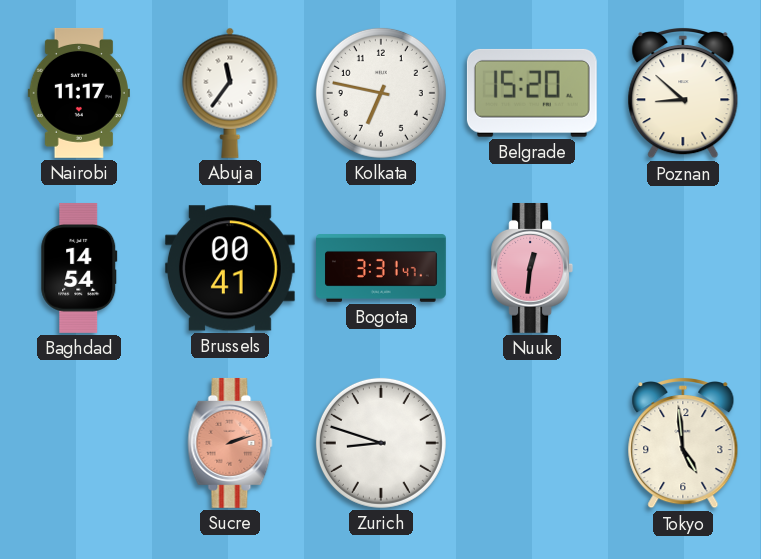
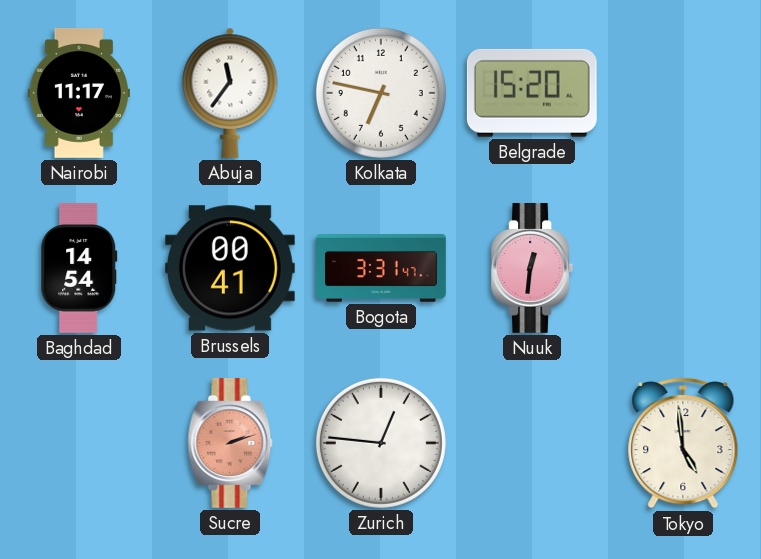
Poznan: 8:52 -> none
Zurich: 8:48 -> 12:46
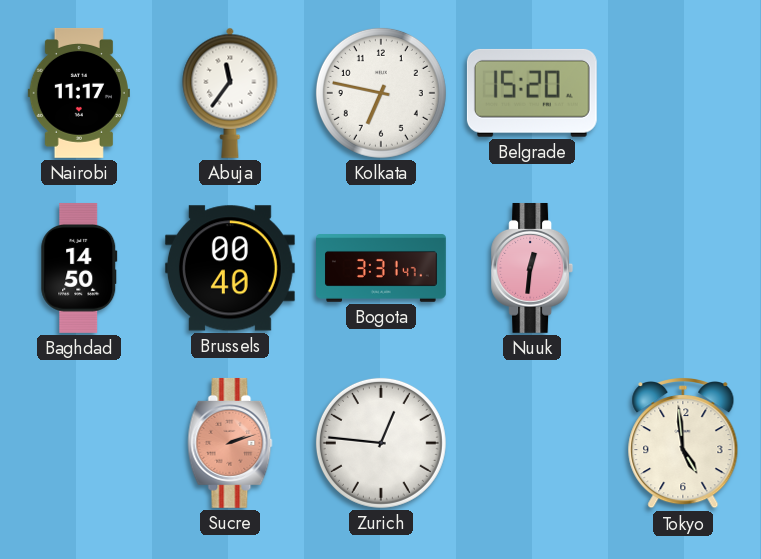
Baghdad: 14:54 -> 14:50
Brussels: 00:41 -> 00:40
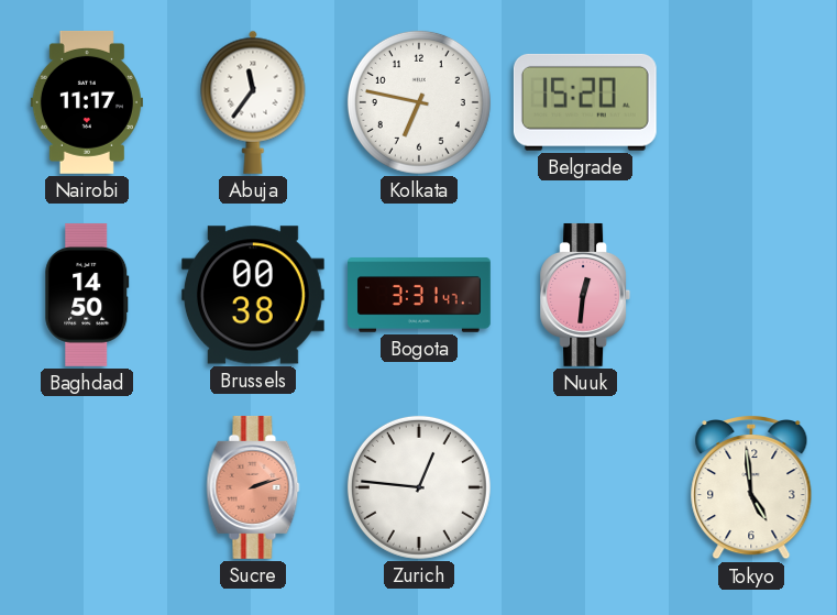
Brussels: 00:40 -> 00:38
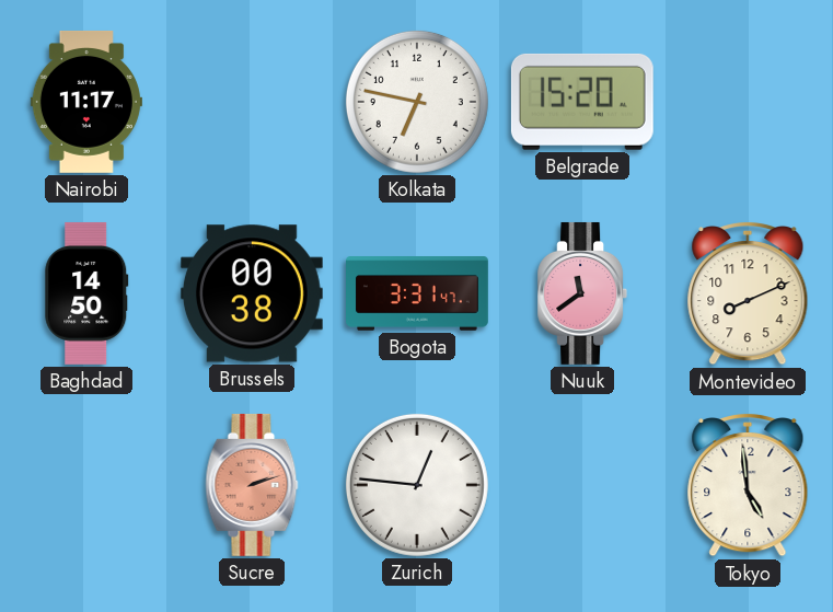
Abuja: 11:36 -> none
Nuuk: 12:31 -> 11:39
Montevideo: none -> 8:11
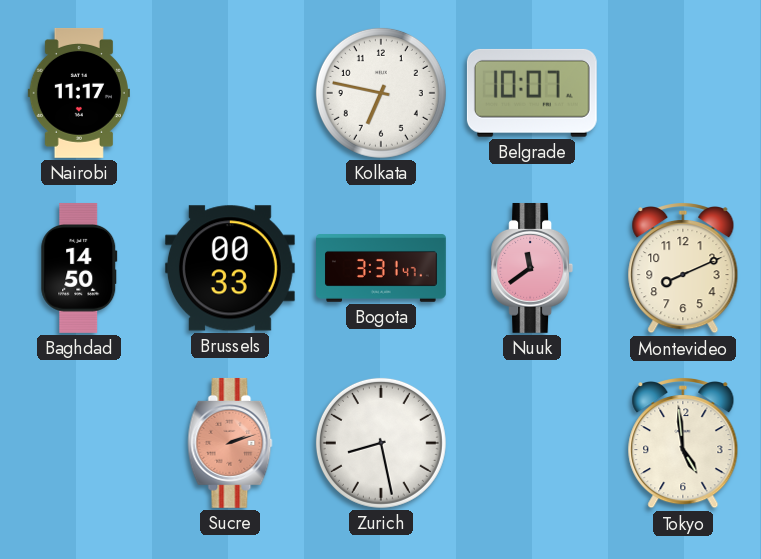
Belgrade: 15:20 -> 10:07
Brussels: 00:38 -> 00:33
Zurich: 12:46 -> 8:28
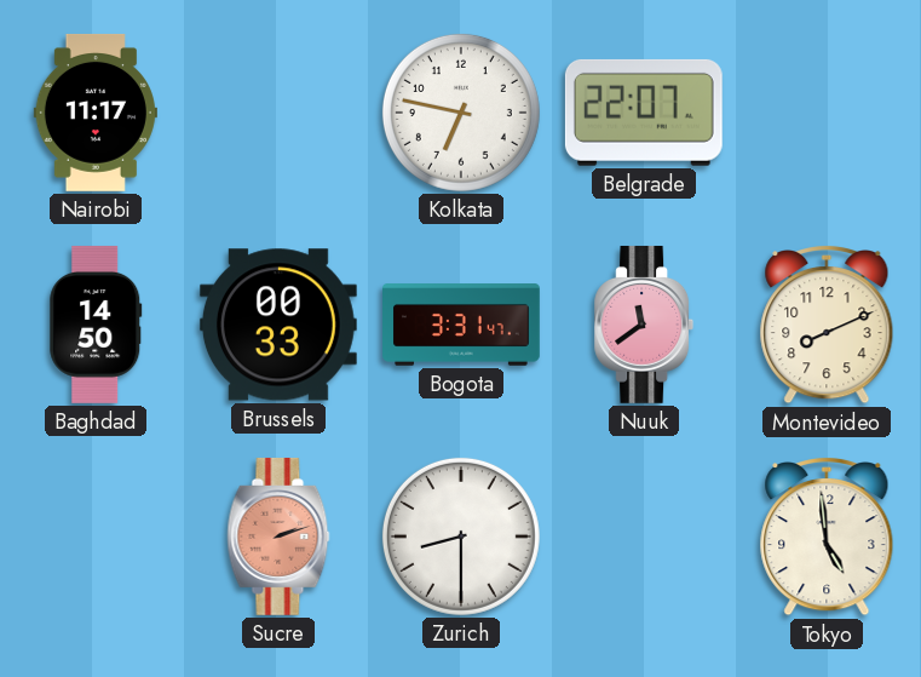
Belgrade: 10:07 -> 22:07
Zurich: 8:28 -> 8:30
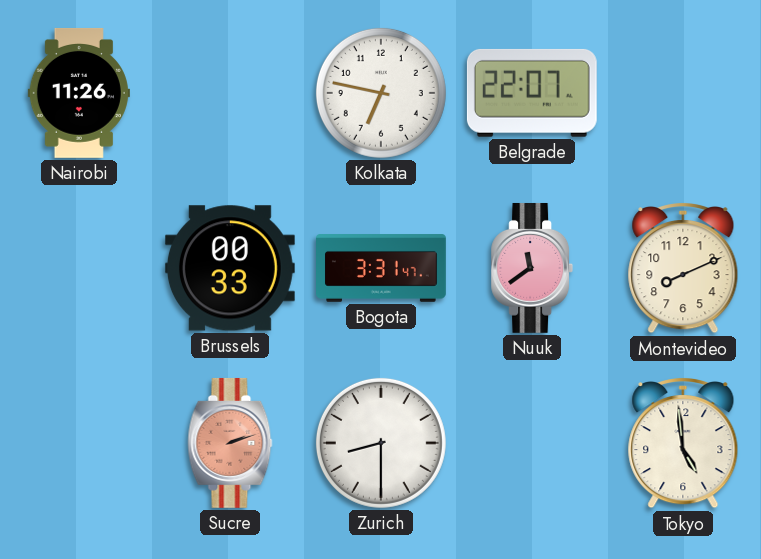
Nairobi: 11:17 -> 11:26
Baghdad: 14:50 -> none
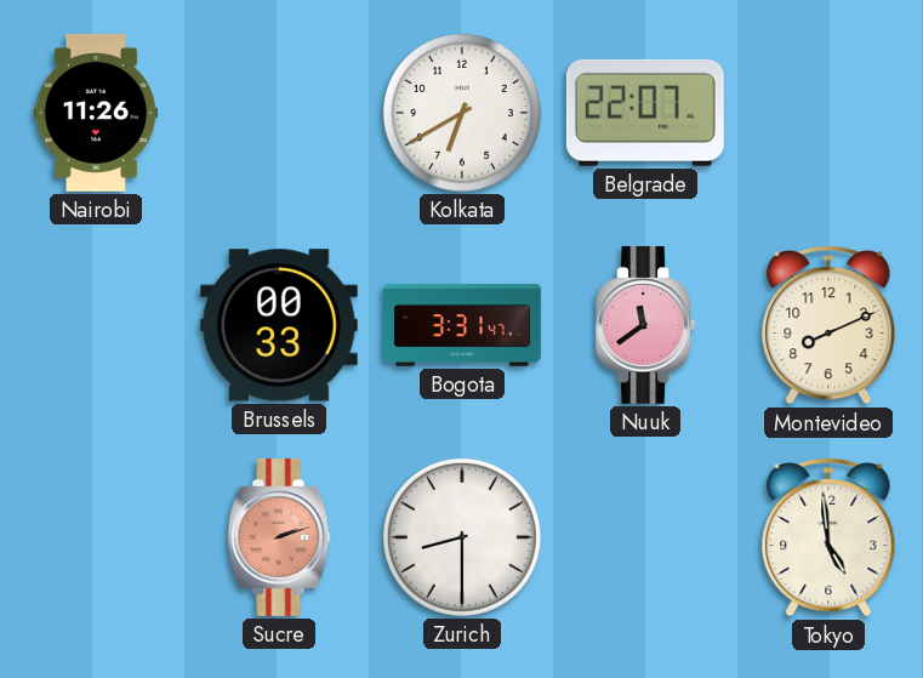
Kolkata: 6:47 -> 6:40
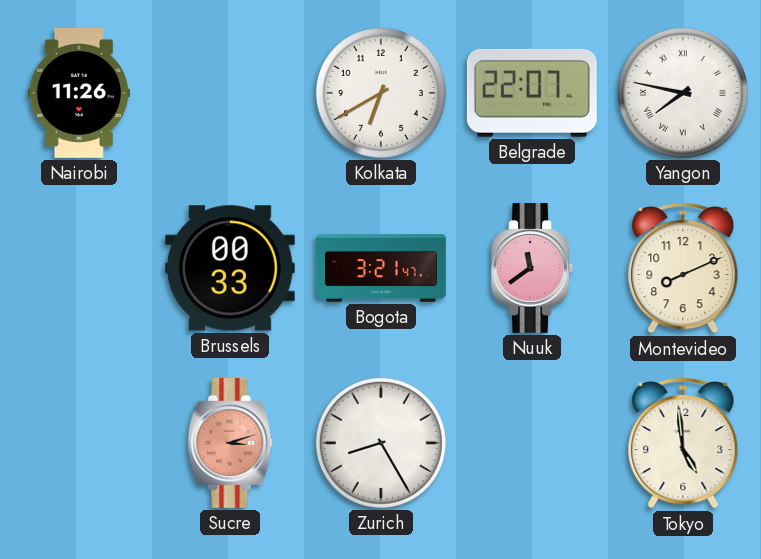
Yangon: none -> 7:47
Bogota: 3:31 -> 3:21
Sucre: 2:12 -> 3:12
Zurich: 8:30 -> 8:25
